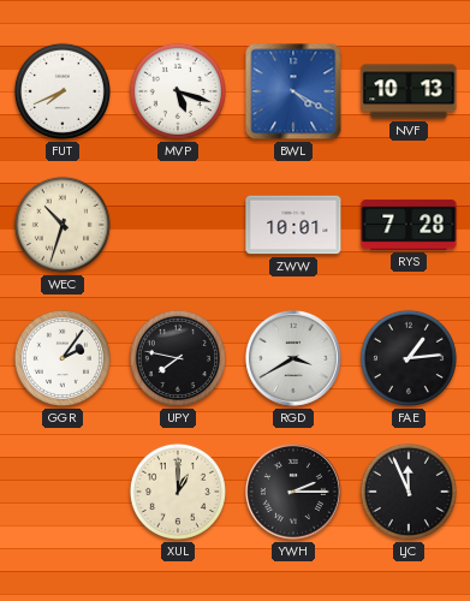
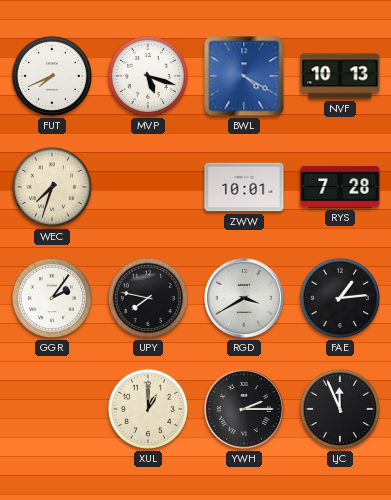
WEC: 10:33 -> 7:33
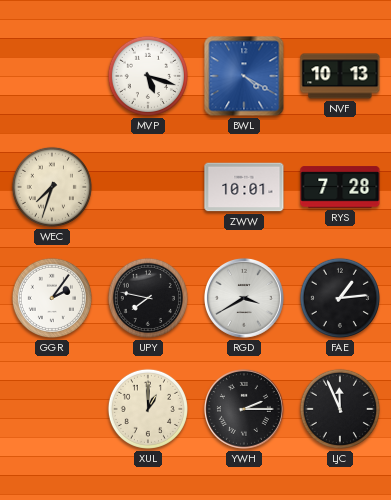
FUT: 7:41 -> none
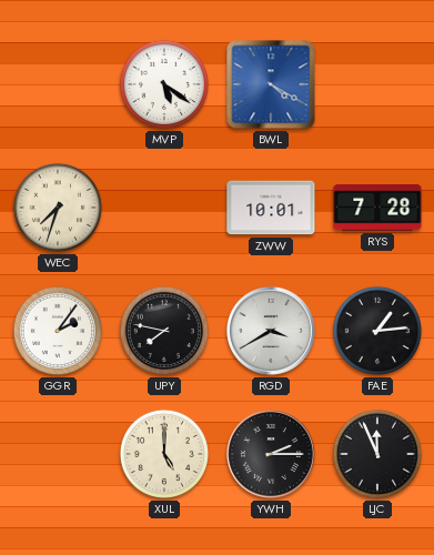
MVP: 5:18 -> 5:21
NVF: 10:13 -> none
XUL: 1:00 -> 5:00
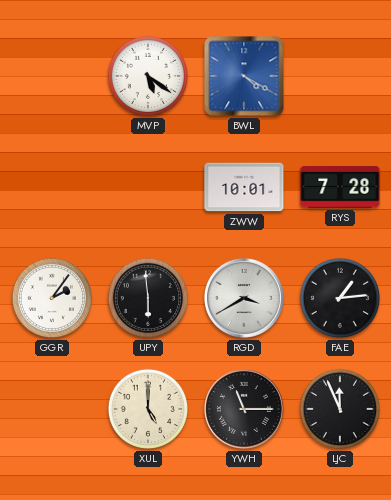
WEC: 7:33 -> none
UPY: 7:47 -> 5:59
YWH: 2:15 -> 11:15
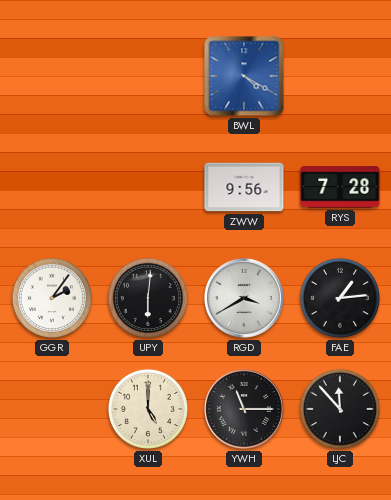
MVP: 5:21 -> none
ZWW: 10:01 -> 9:56
UPY: 5:59 -> 6:01
LJC: 11:56 -> 11:53
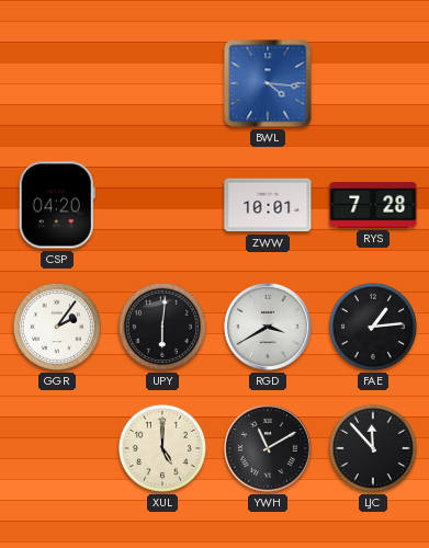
BWL: 4:20 -> 4:16
CSP: none -> 04:20
ZWW: 9:56 -> 10:01
YWH: 11:15 -> 11:10
